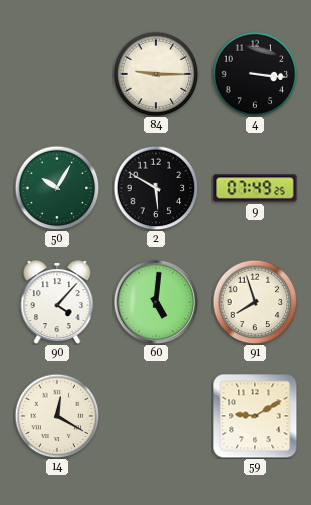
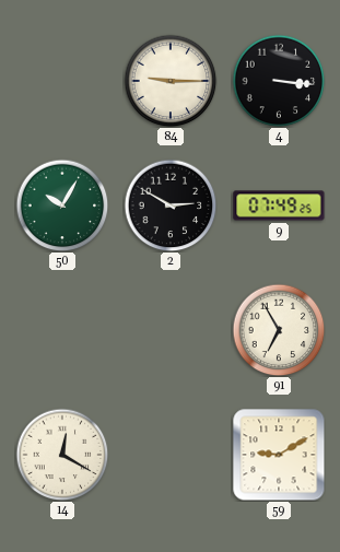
2: 5:50 -> 2:50
90: 4:07 -> none
60: 5:01 -> none
91: 7:57 -> 6:55
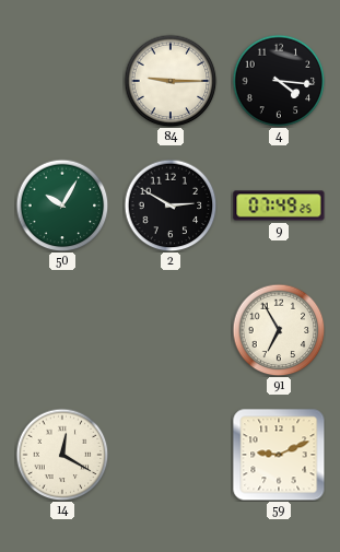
4: 3:16 -> 4:16
59: 9:10 -> 9:11
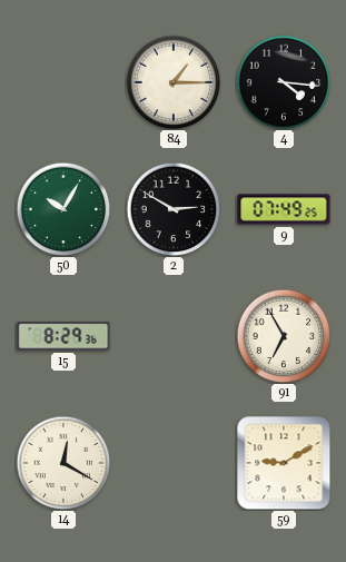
84: 9:15 -> 1:15
15: none -> 8:29
59: 9:11 -> 9:10
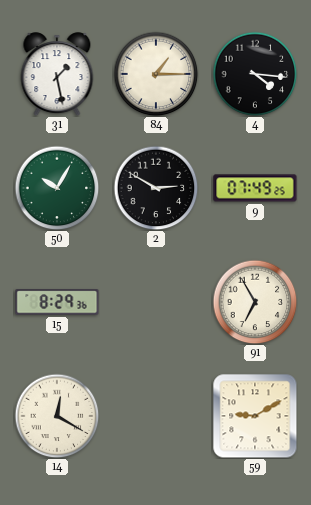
31: none -> 1:28
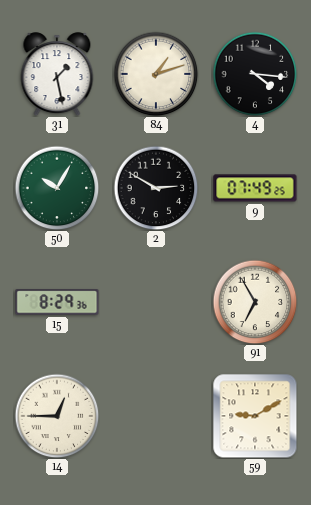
84: 1:15 -> 1:12
14: 12:20 -> 12:45
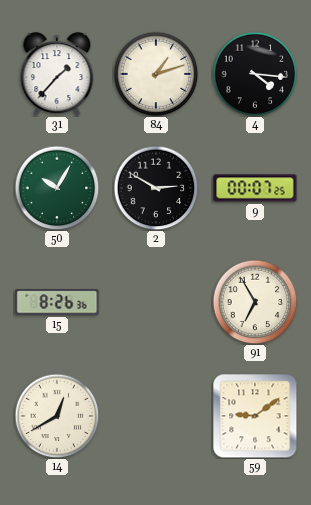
31: 1:28 -> 1:37
9: 07:49 -> 00:07
15: 8:29 -> 8:26
14: 12:45 -> 12:40
59: 9:10 -> 9:09
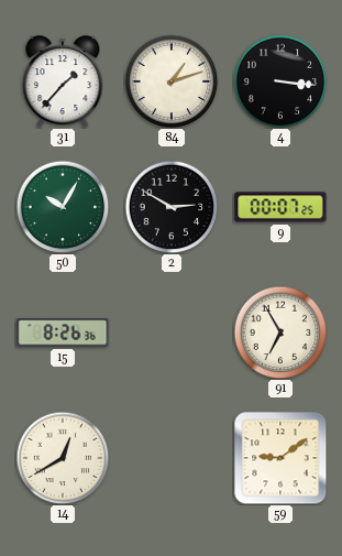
4: 4:16 -> 3:16
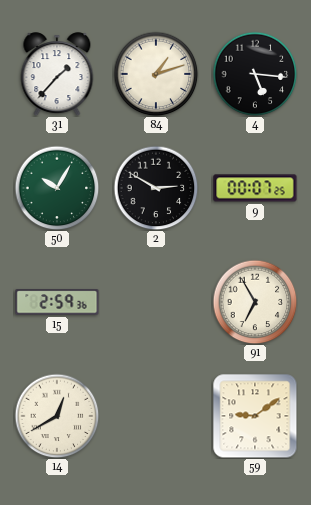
4: 3:16 -> 5:16
15: 8:26 -> 2:59
